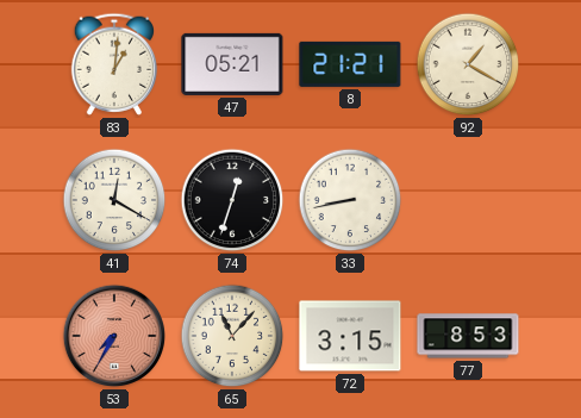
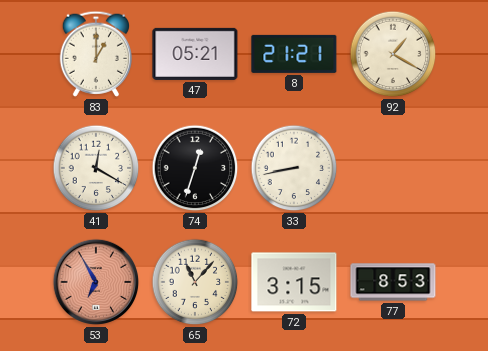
83: 1:01 -> 1:00
53: 7:35 -> 6:55
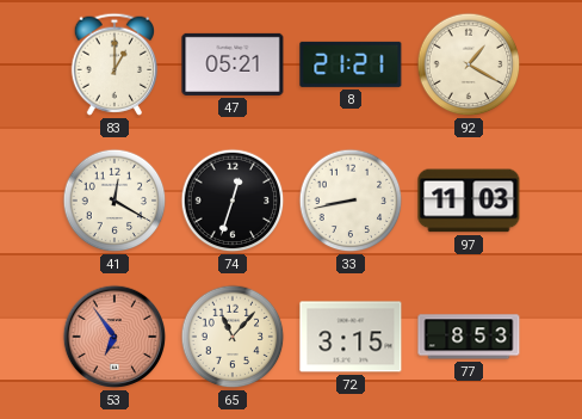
97: none -> 11:03
53: 6:55 -> 6:54
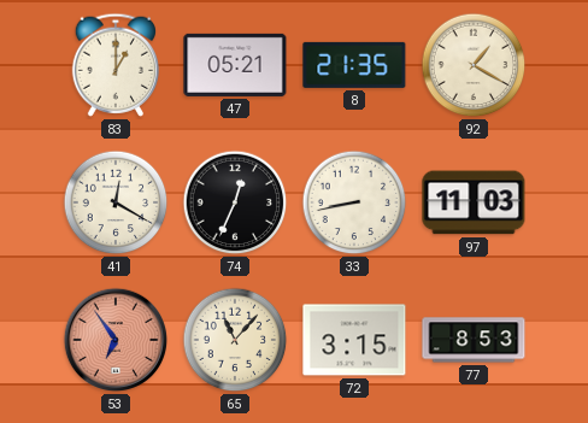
8: 21:21 -> 21:35
74: 12:33 -> 12:34
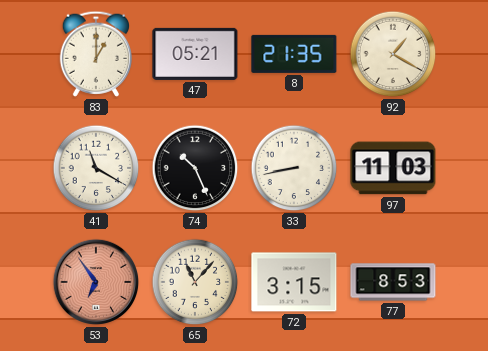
41: 12:20 -> 11:20
74: 12:34 -> 10:26
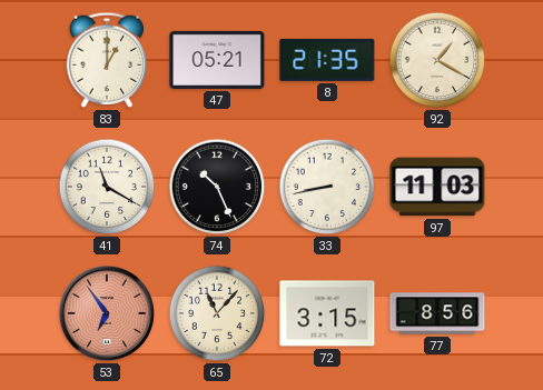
77: 8:53 -> 8:56
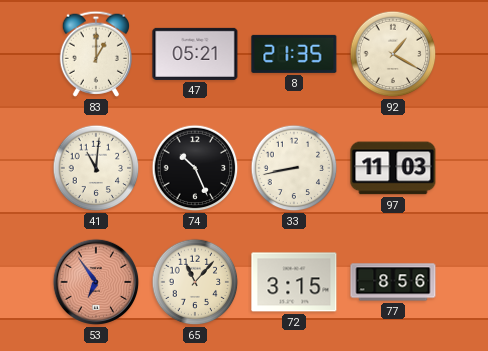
41: 11:20 -> 11:01
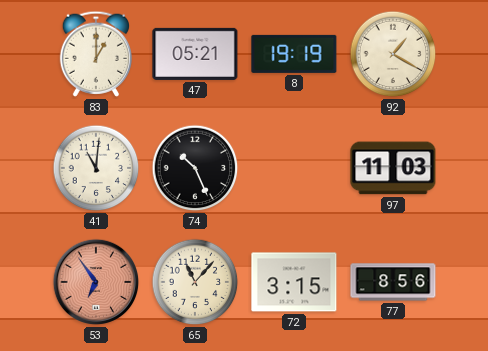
8: 21:35 -> 19:19
33: 8:43 -> none
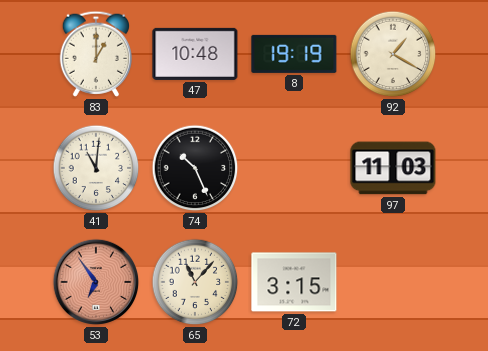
47: 05:21 -> 10:48
77: 8:56 -> none
